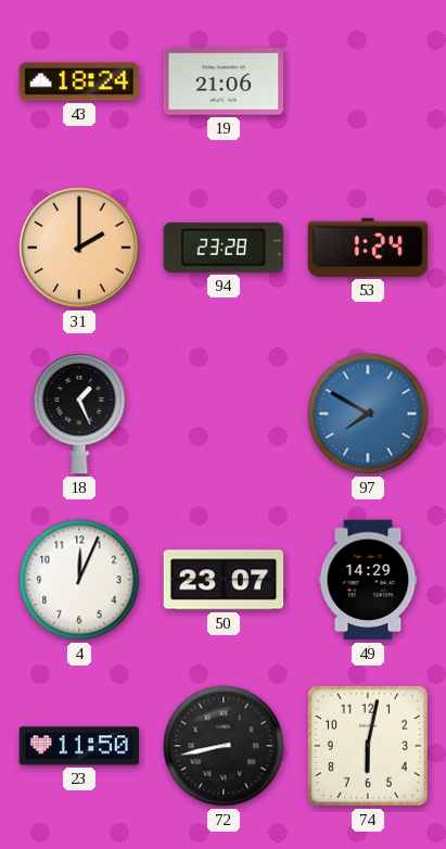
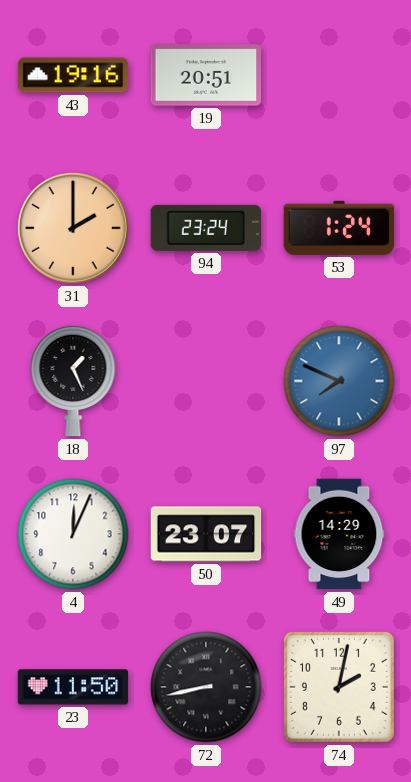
43: 18:24 -> 19:16
19: 21:06 -> 20:51
94: 23:28 -> 23:24
97: 7:50 -> 7:49
74: 6:02 -> 2:02
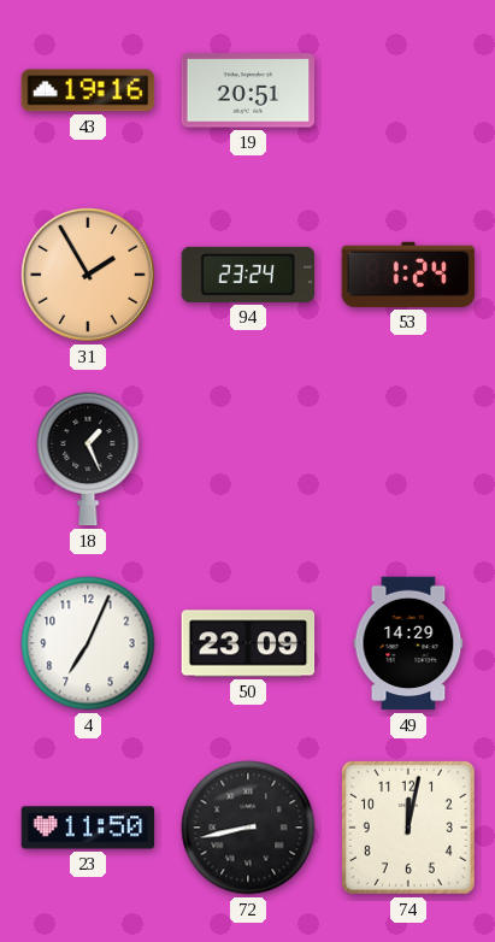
31: 2:00 -> 1:55
97: 7:49 -> none
4: 12:04 -> 7:04
50: 23:07 -> 23:09
74: 2:02 -> 12:02
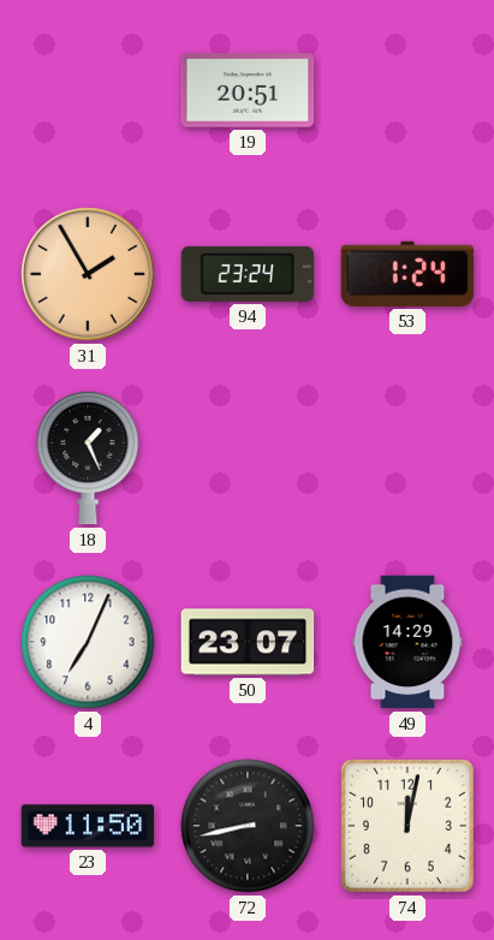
43: 19:16 -> none
50: 23:09 -> 23:07
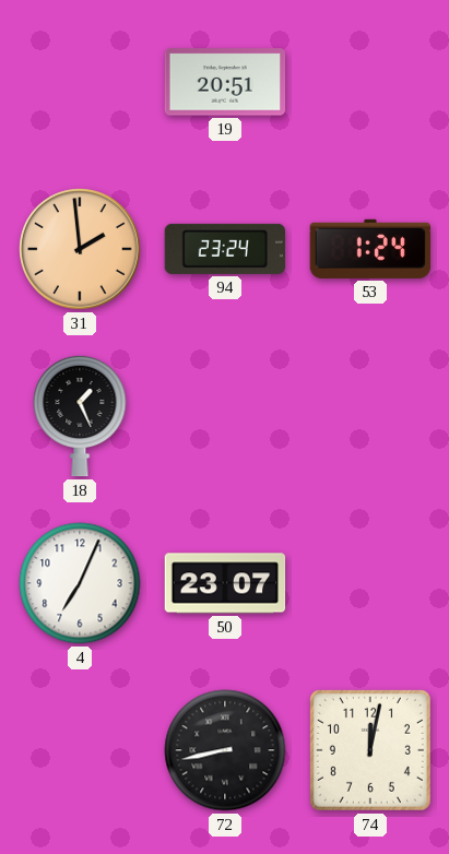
31: 1:55 -> 1:59
49: 14:29 -> none
23: 11:50 -> none
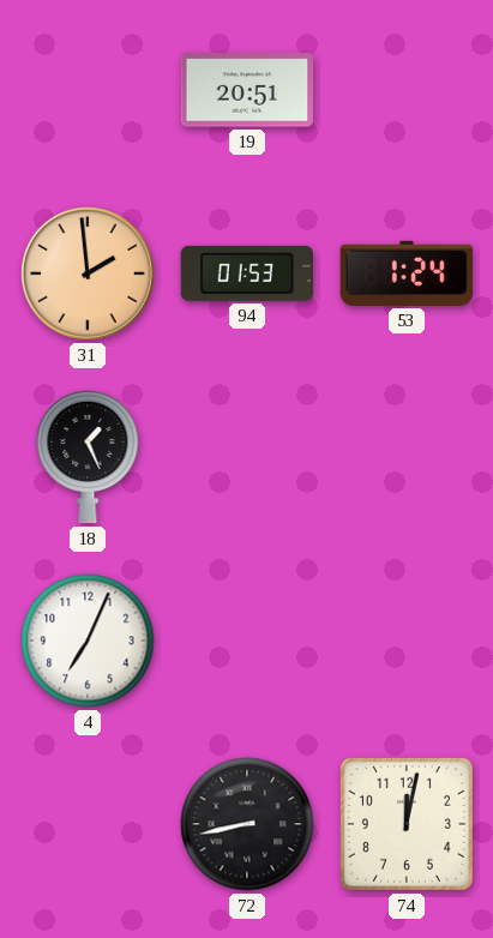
94: 23:24 -> 01:53
50: 23:07 -> none
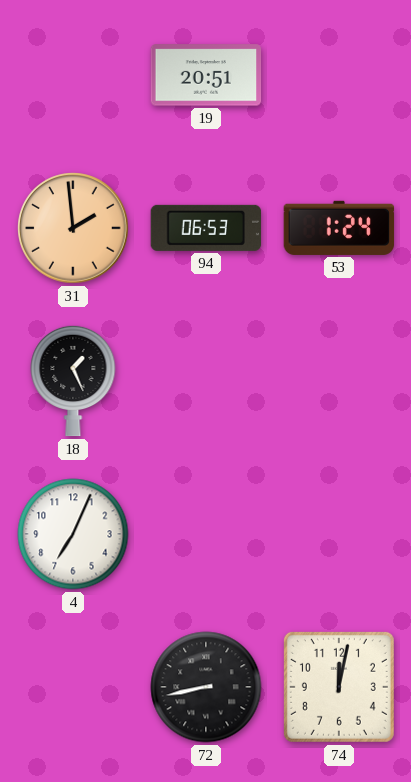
94: 01:53 -> 06:53
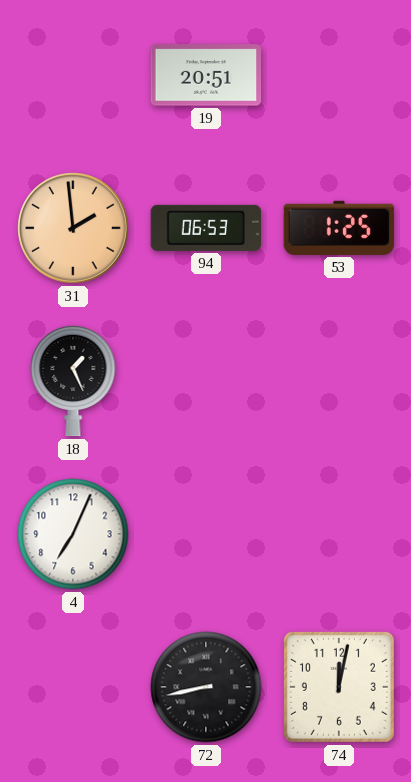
53: 1:24 -> 1:25
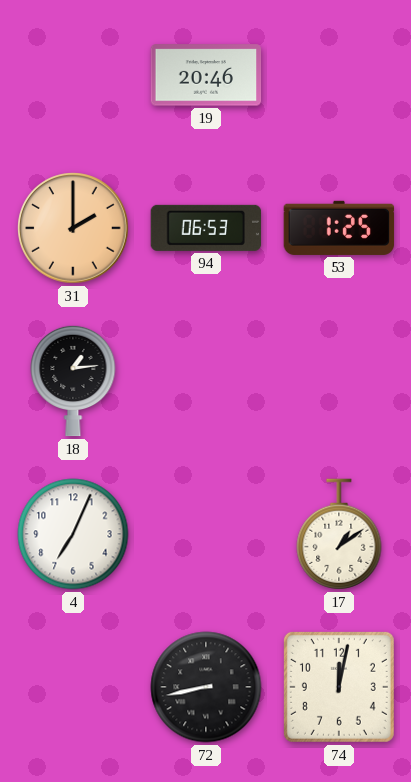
19: 20:51 -> 20:46
31: 1:59 -> 2:00
18: 1:26 -> 1:14
17: none -> 1:09
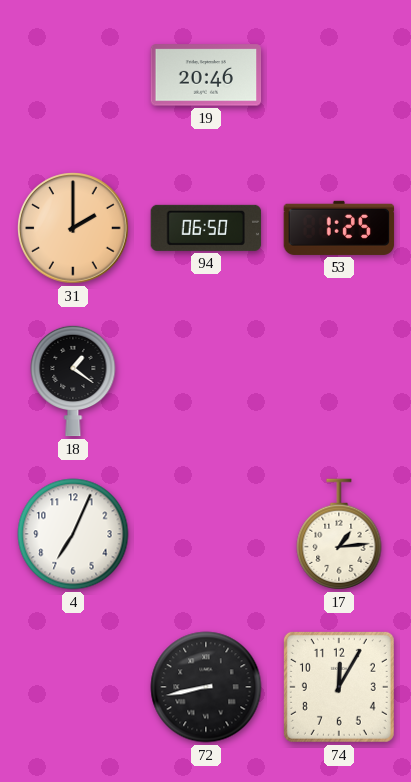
94: 06:53 -> 06:50
18: 1:14 -> 1:21
17: 1:09 -> 1:14
74: 12:02 -> 12:05
